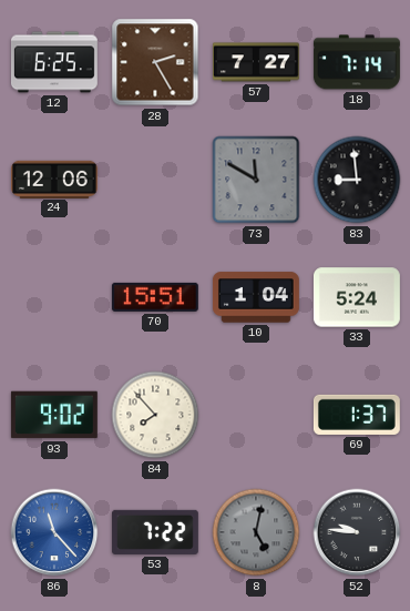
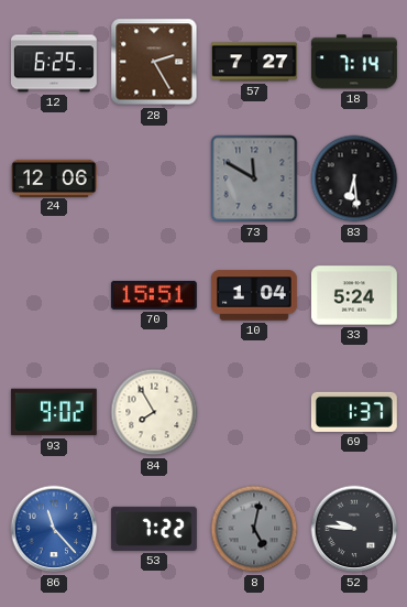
83: 8:59 -> 6:29
84: 7:53 -> 7:55
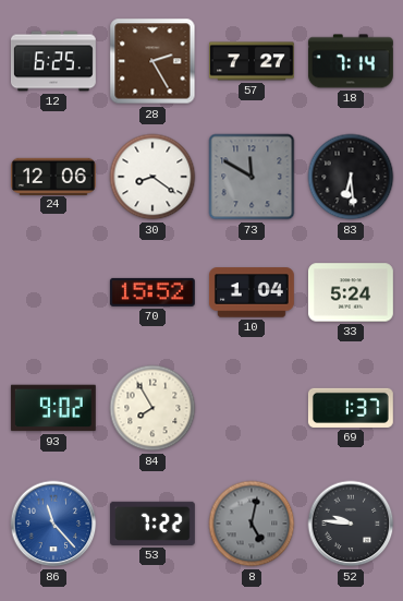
30: none -> 8:21
70: 15:51 -> 15:52
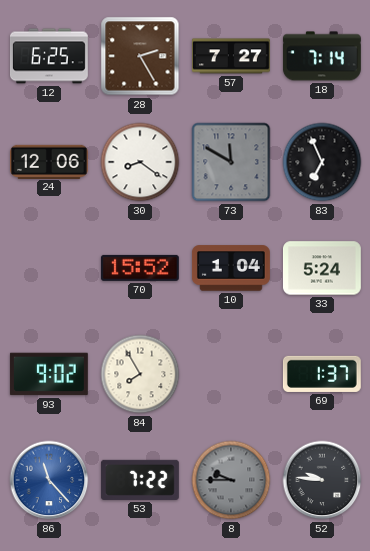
83: 6:29 -> 6:56
8: 5:02 -> 9:45
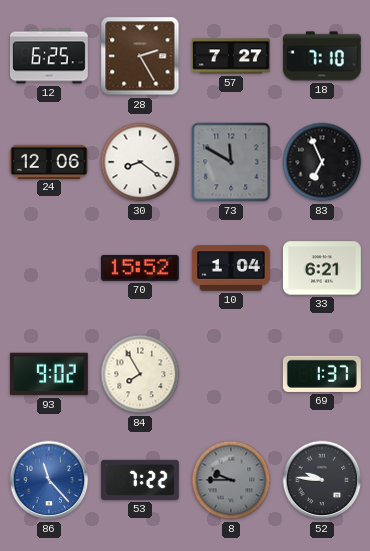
18: 7:14 -> 7:10
33: 5:24 -> 6:21
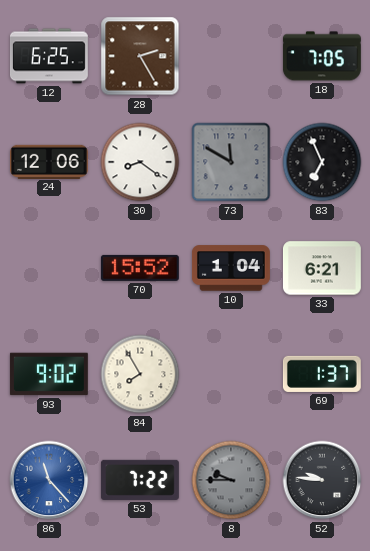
57: 7:27 -> none
18: 7:10 -> 7:05
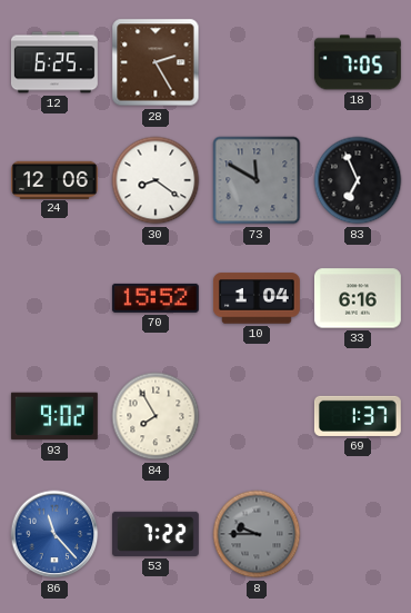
33: 6:21 -> 6:16
52: 9:46 -> none
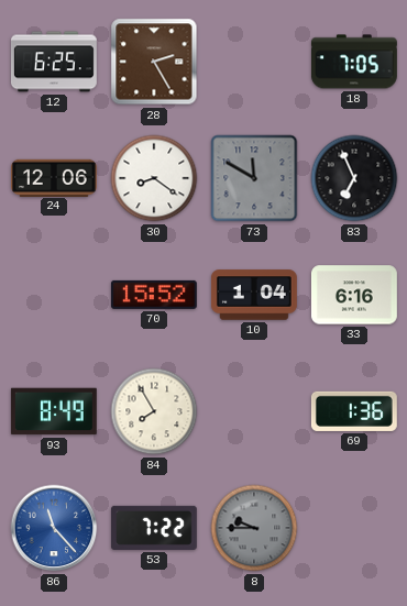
93: 9:02 -> 8:49
69: 1:37 -> 1:36
